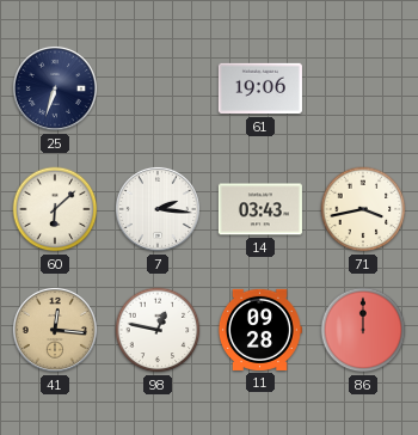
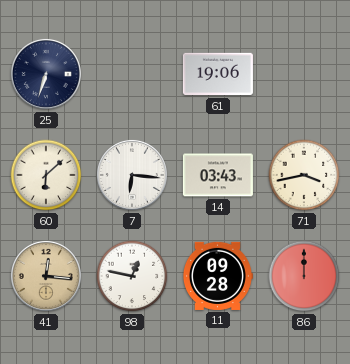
7: 2:16 -> 6:16
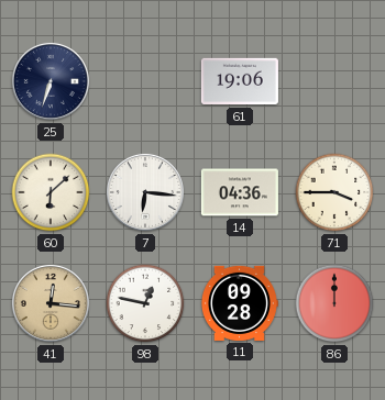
14: 03:43 -> 04:36
71: 3:43 -> 3:45
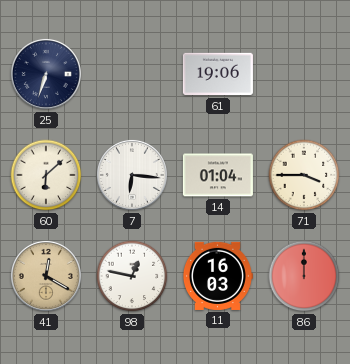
14: 04:36 -> 01:04
41: 12:16 -> 12:20
11: 09:28 -> 16:03
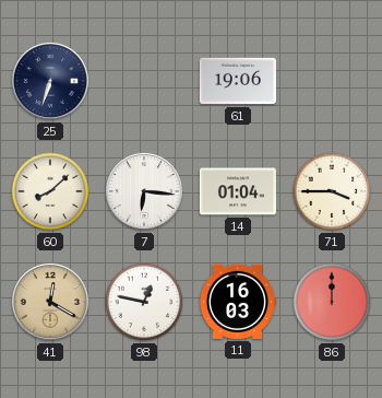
60: 6:08 -> 8:08
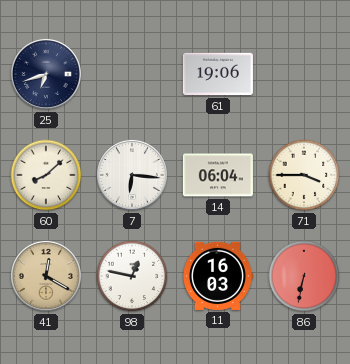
25: 6:33 -> 6:42
14: 01:04 -> 06:04
86: 12:00 -> 6:32
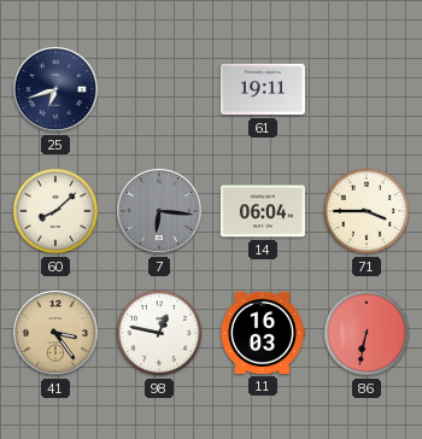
61: 19:06 -> 19:11
7 dial: white -> grey
41: 12:20 -> 3:24
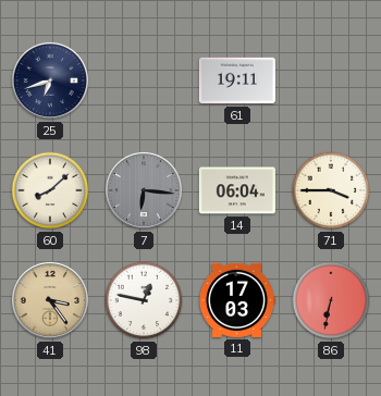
11: 16:03 -> 17:03
